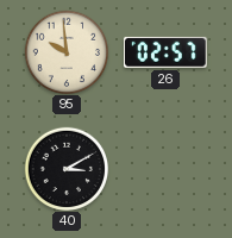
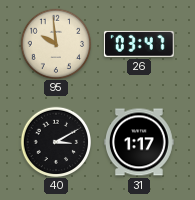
26: 02:57 -> 03:47
31: none -> 1:17
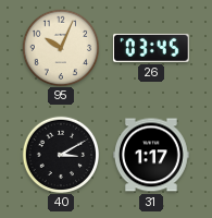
95: 9:59 -> 10:04
26: 03:47 -> 03:45
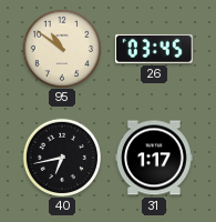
95: 10:04 -> 10:51
40: 3:10 -> 6:43
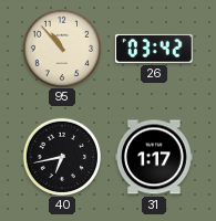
95: 10:51 -> 10:53
26: 03:45 -> 03:42
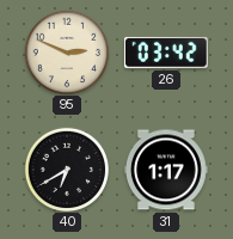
95: 10:53 -> 2:49
40: 6:43 -> 6:40
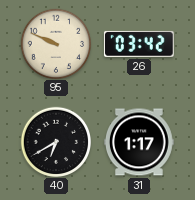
95: 2:49 -> 9:49
